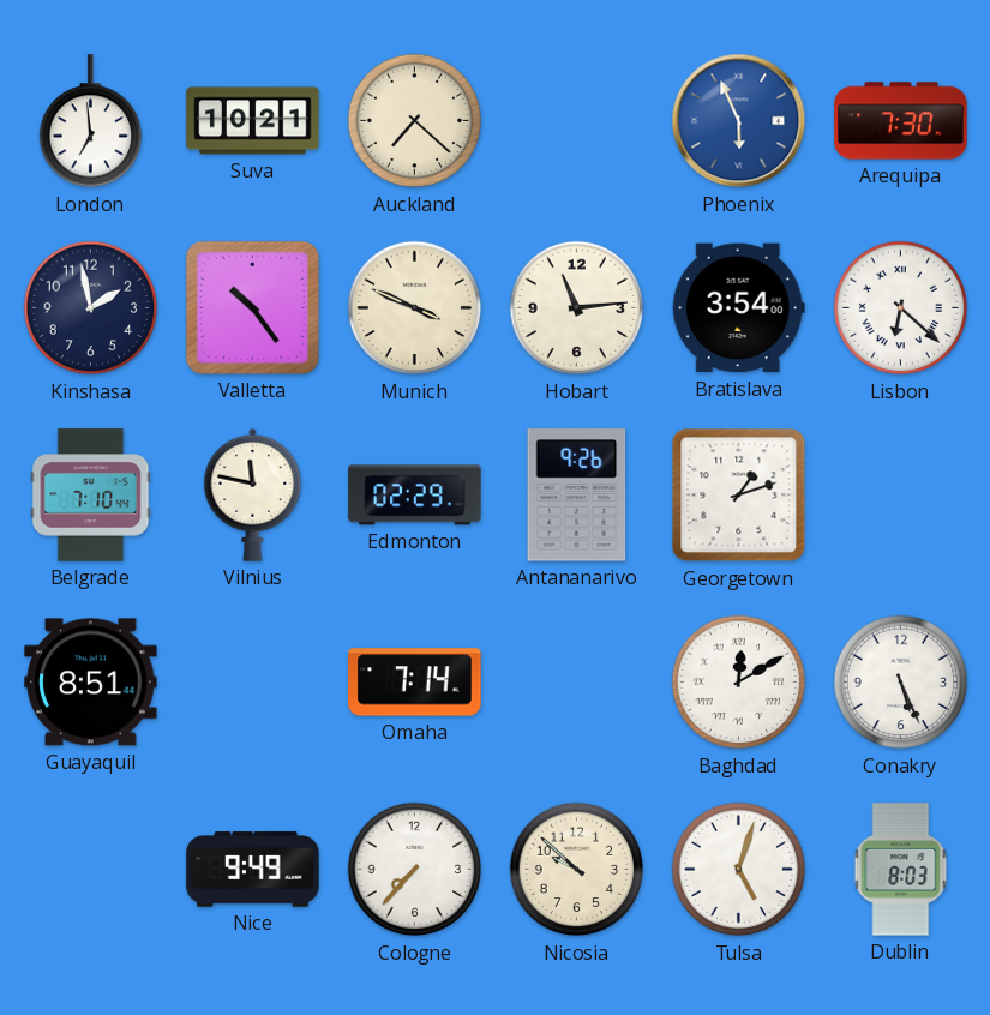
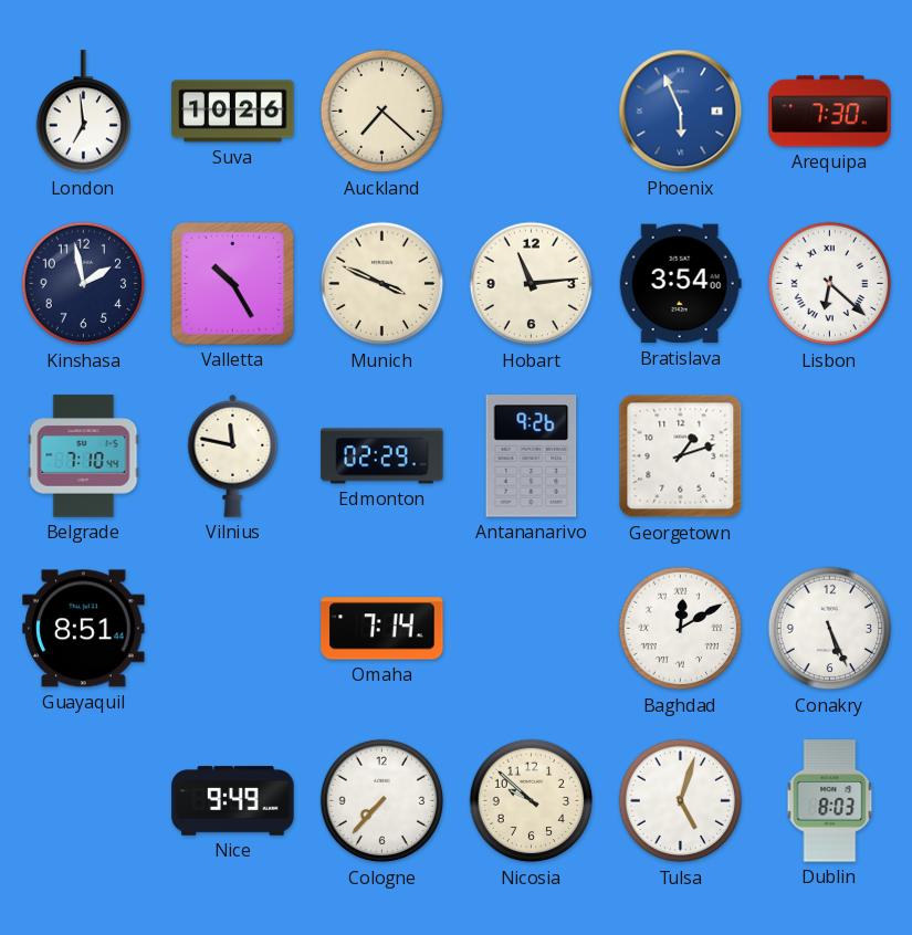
Suva: 10:21 -> 10:26
Valletta: 10:24 -> 10:25
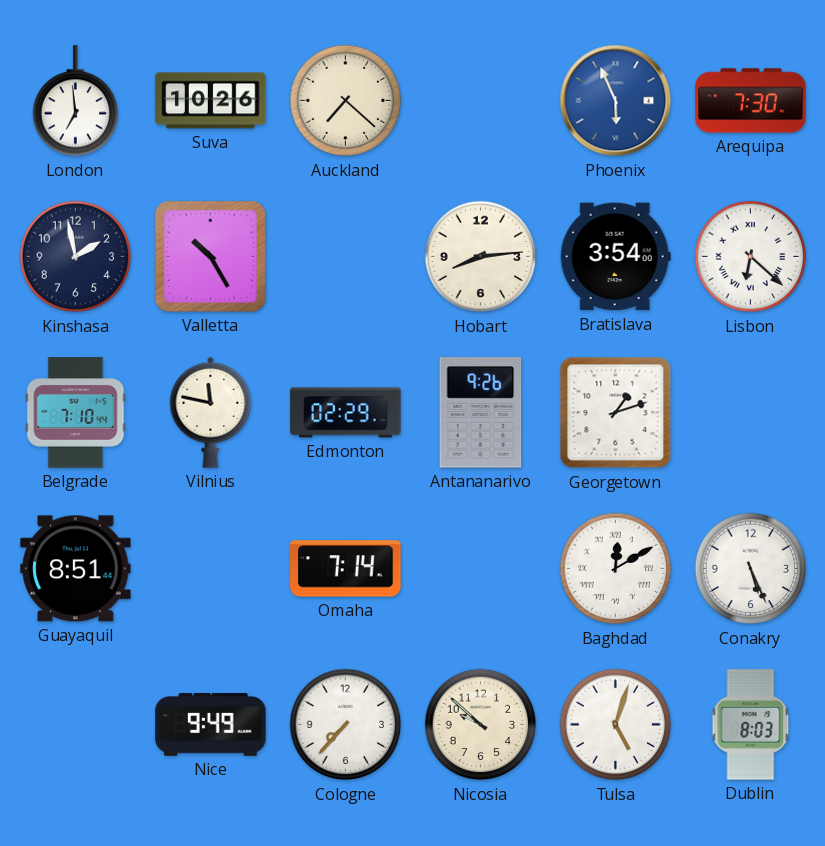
Munich: 3:49 -> none
Hobart: 11:14 -> 8:14
